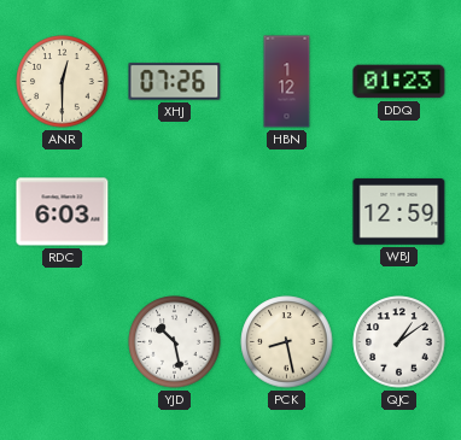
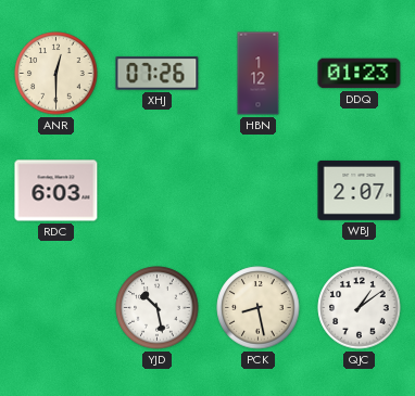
WBJ: 12:59 -> 2:07
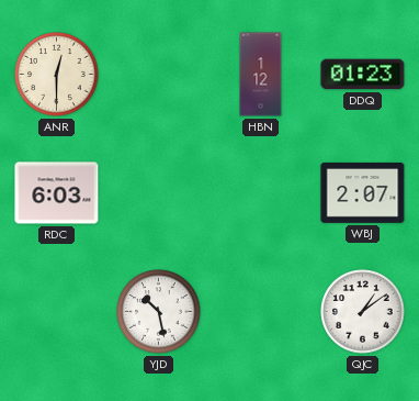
XHJ: 07:26 -> none
PCK: 8:28 -> none
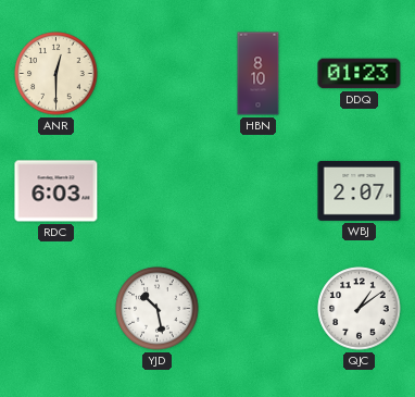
HBN: 1:12 -> 8:10
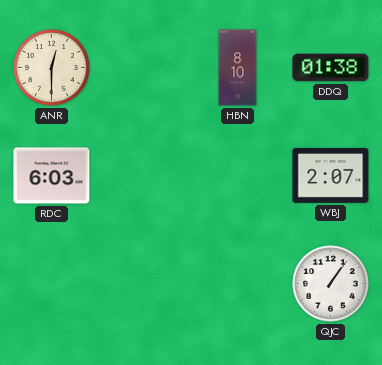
DDQ: 01:23 -> 01:38
YJD: 10:28 -> none
QJC: 1:09 -> 1:06
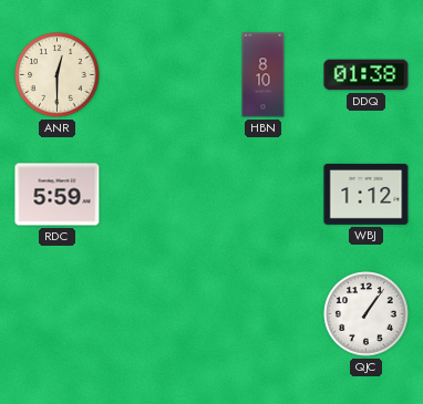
RDC: 6:03 -> 5:59
WBJ: 2:07 -> 1:12
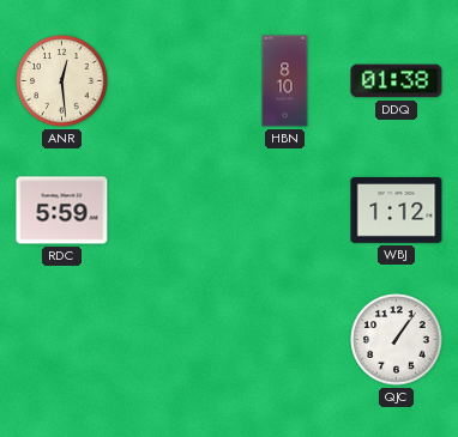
ANR: 12:30 -> 12:29
